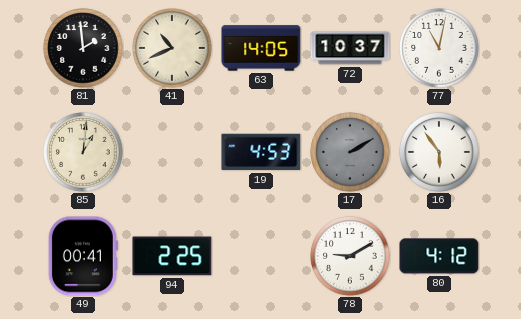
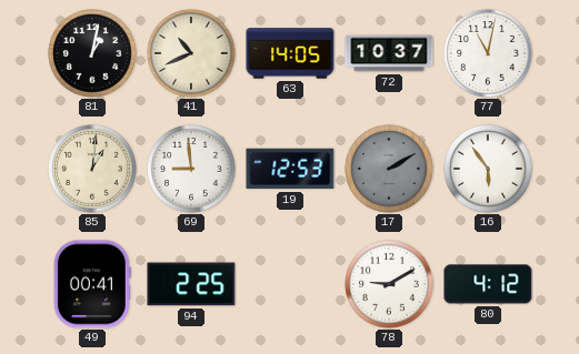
81: 1:59 -> 1:02
69: none -> 8:59
19: 4:53 -> 12:53
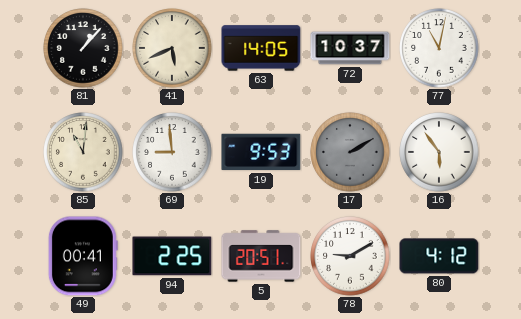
81: 1:02 -> 1:07
41: 10:41 -> 5:41
85: 1:01 -> 11:01
19: 12:53 -> 9:53
5: none -> 20:51
